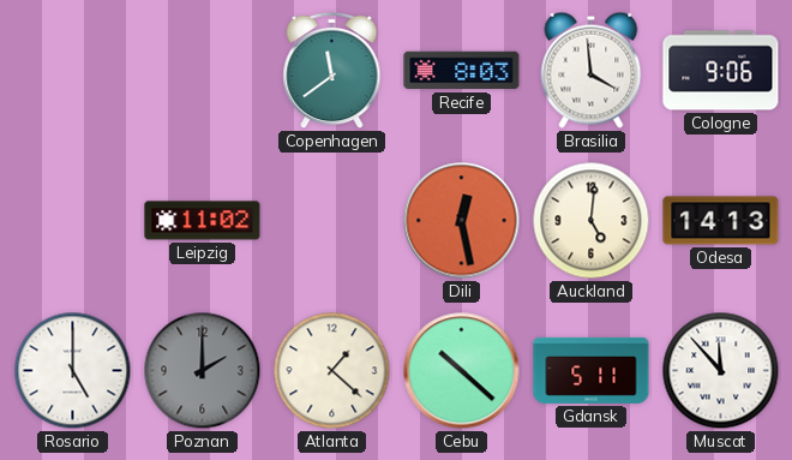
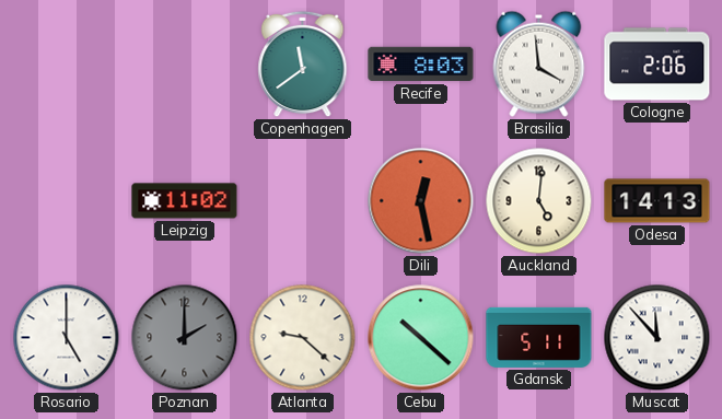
Cologne: 9:06 -> 2:06
Atlanta: 1:22 -> 9:22
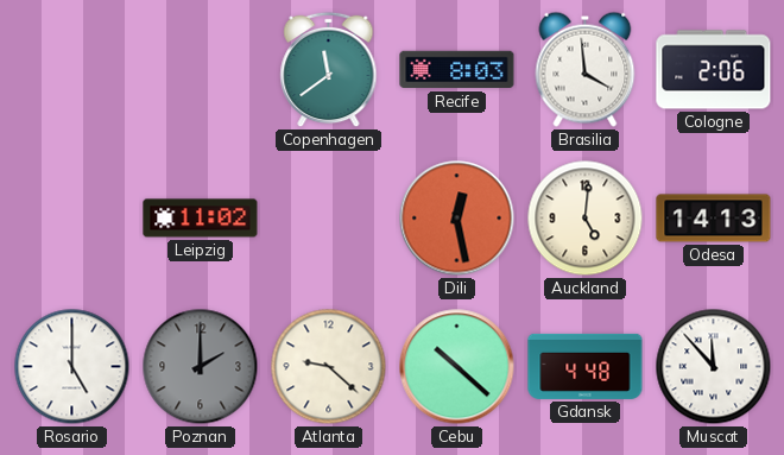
Gdansk: 5:11 -> 4:48
